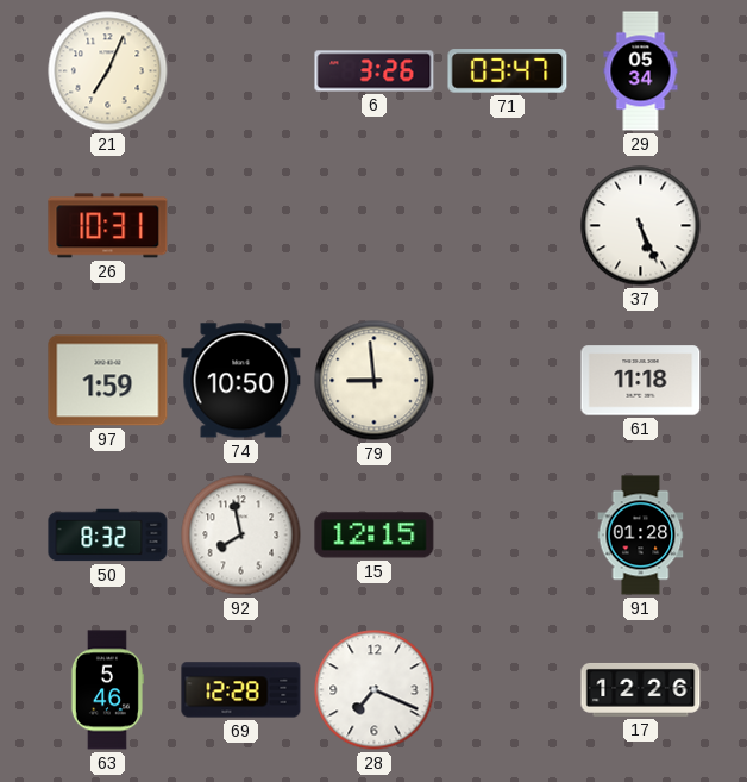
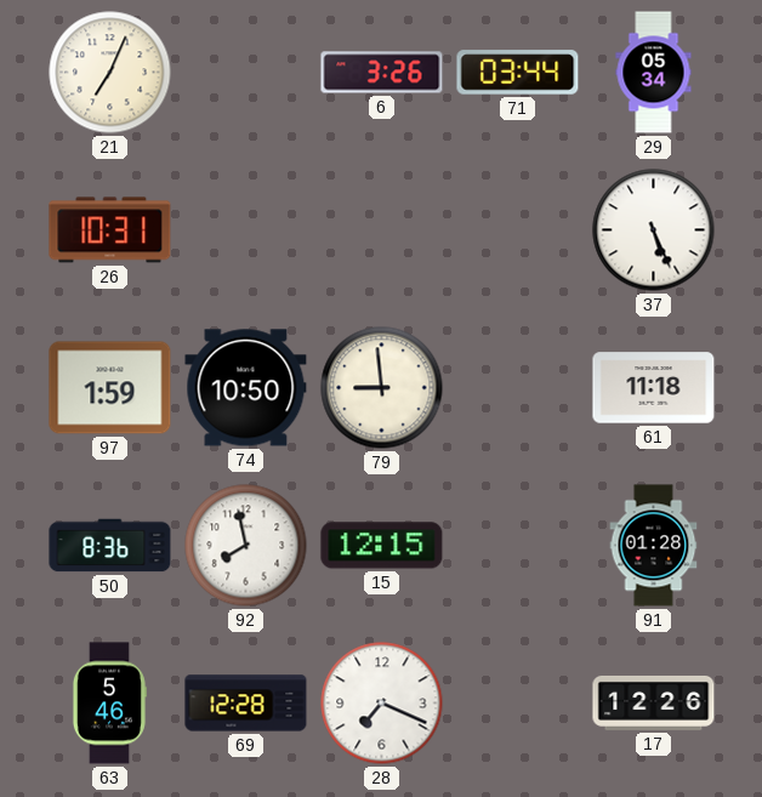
71: 03:47 -> 03:44
50: 8:32 -> 8:36
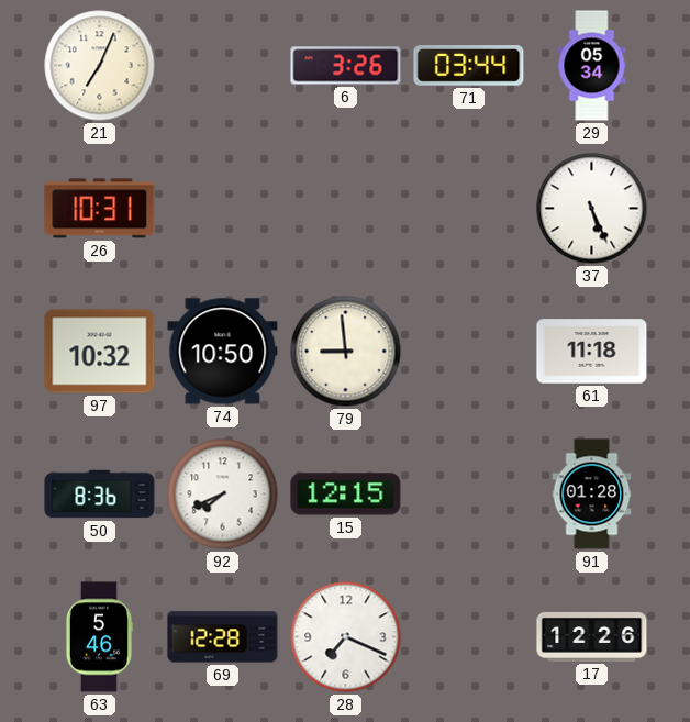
97: 1:59 -> 10:32
92: 7:58 -> 7:41
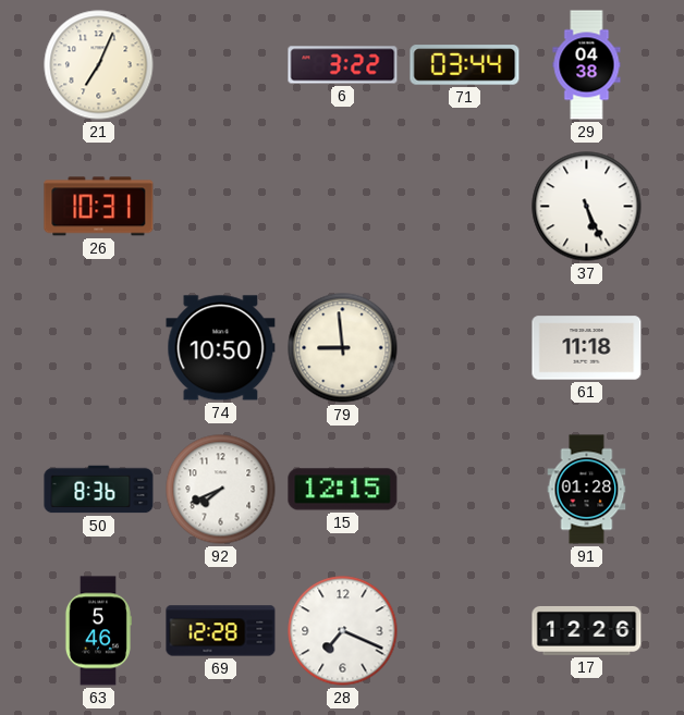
6: 3:26 -> 3:22
29: 05:34 -> 04:38
97: 10:32 -> none
